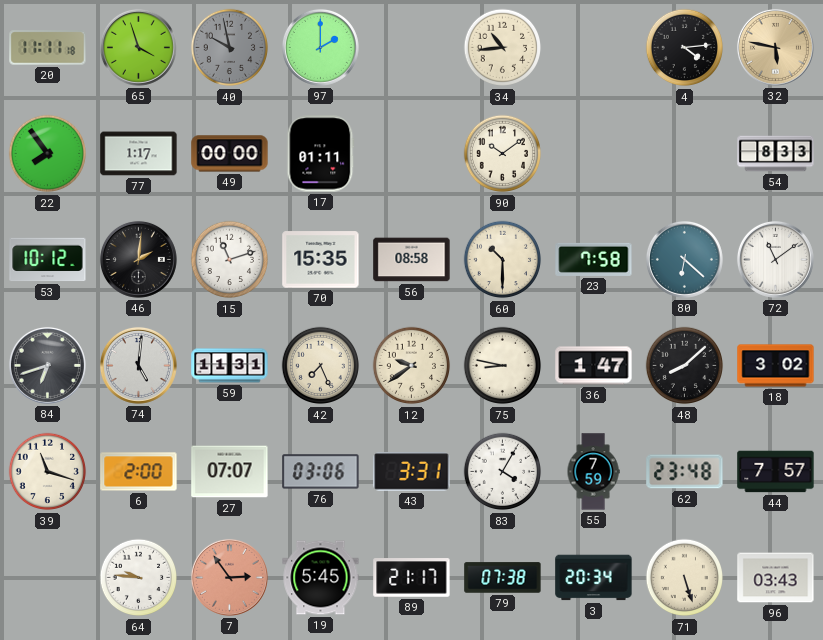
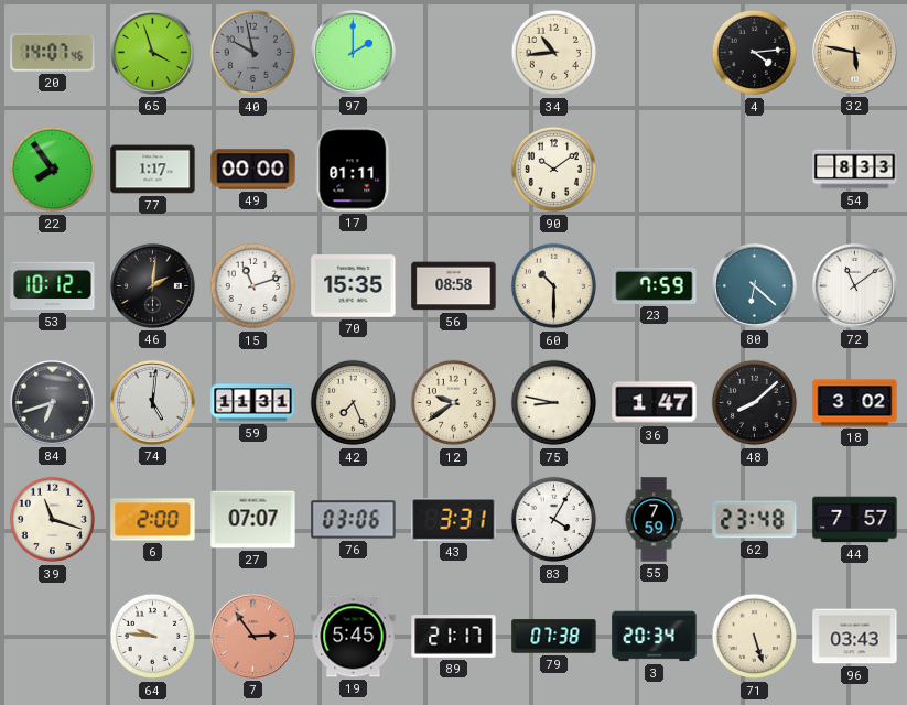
20: 11:11 -> 14:07
23: 7:58 -> 7:59
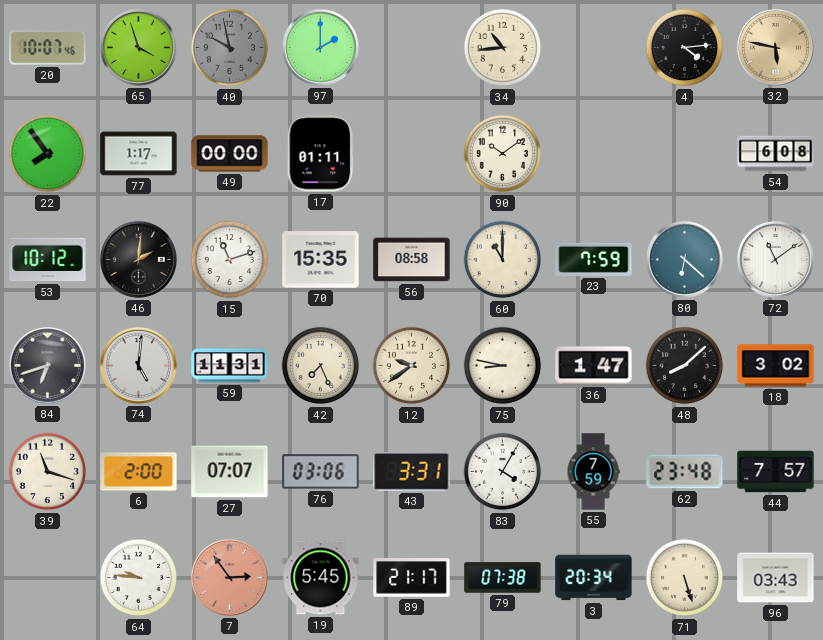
20: 14:07 -> 10:07
54: 8:33 -> 6:08
60: 10:30 -> 11:00
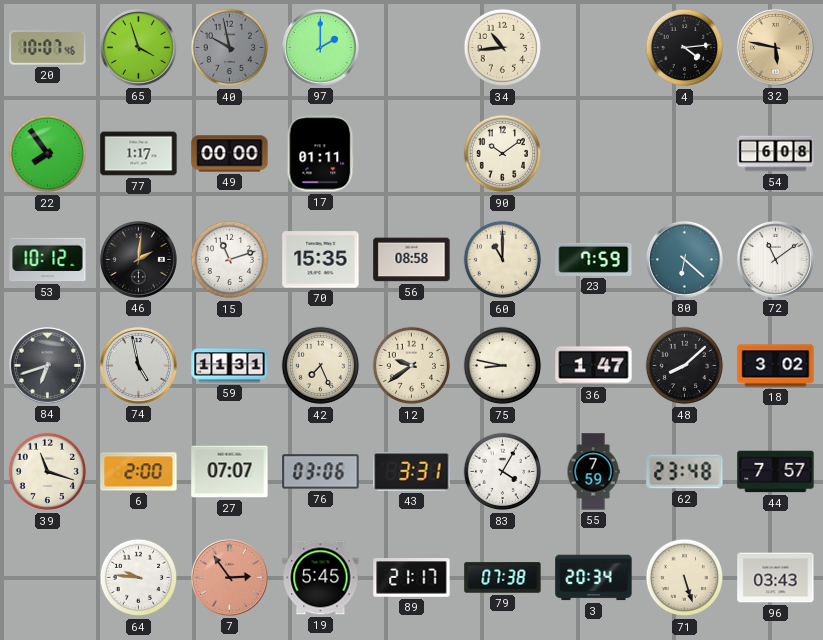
74: 5:01 -> 4:58
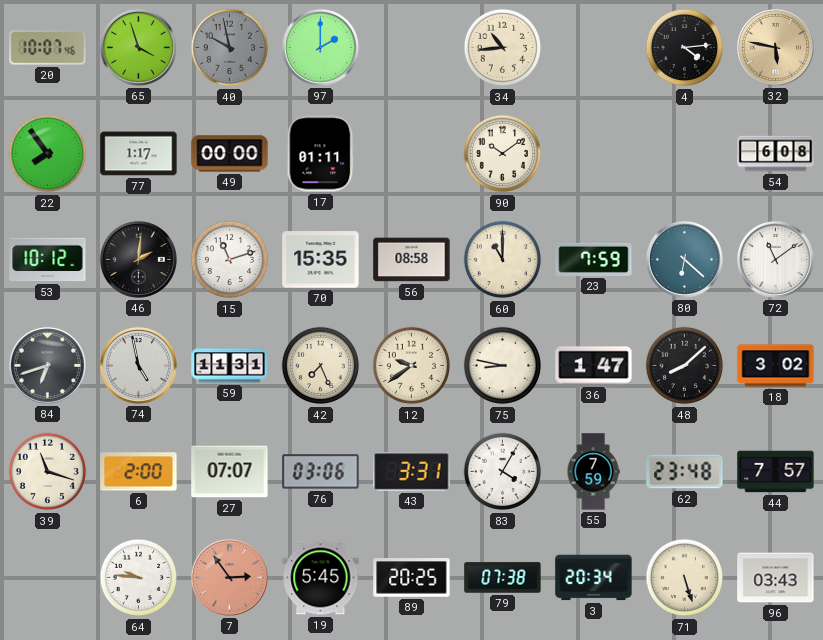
89: 21:17 -> 20:25
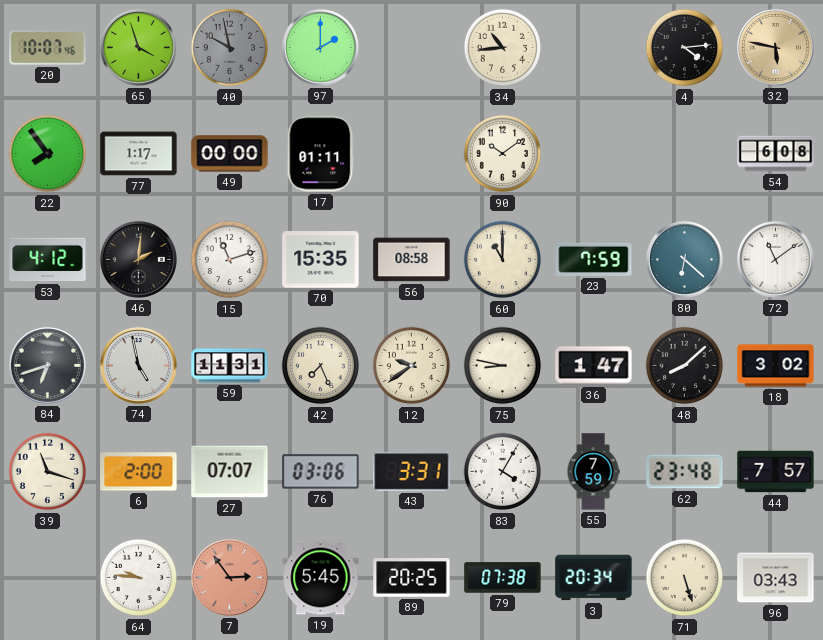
53: 10:12 -> 4:12
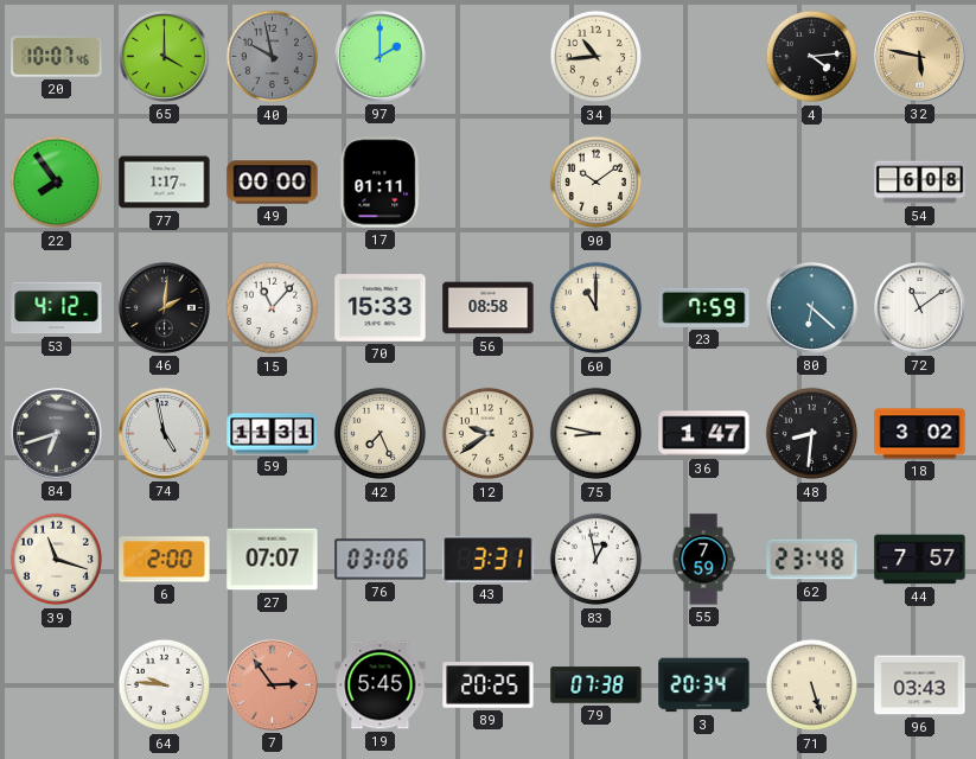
65: 3:57 -> 4:00
15: 11:12 -> 11:07
70: 15:35 -> 15:33
48: 8:08 -> 8:31
83: 4:05 -> 12:58
